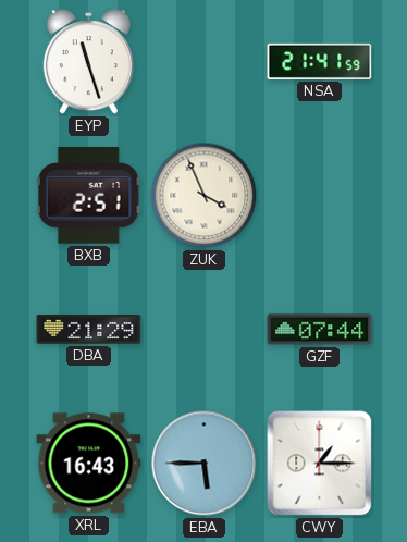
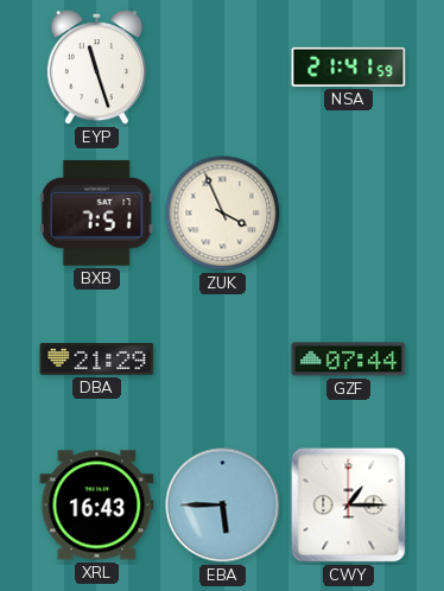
BXB: 2:51 -> 7:51
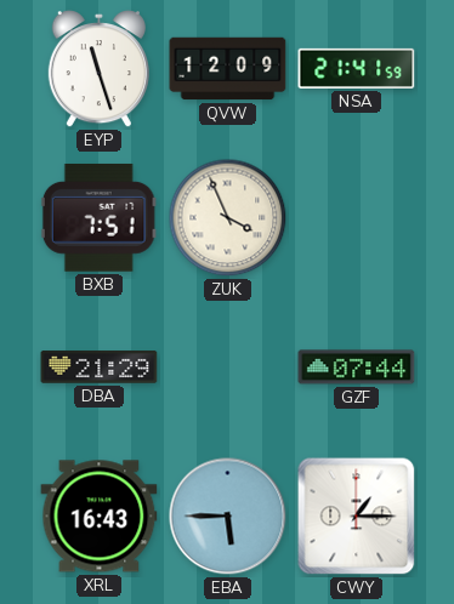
QVW: none -> 12:09
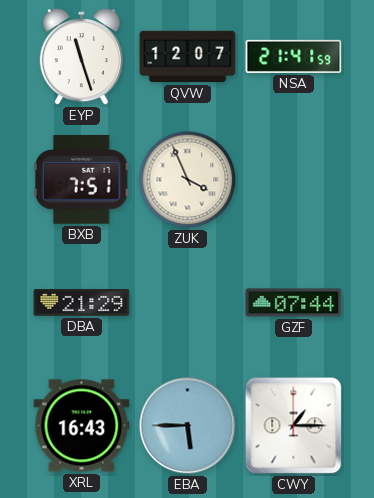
QVW: 12:09 -> 12:07
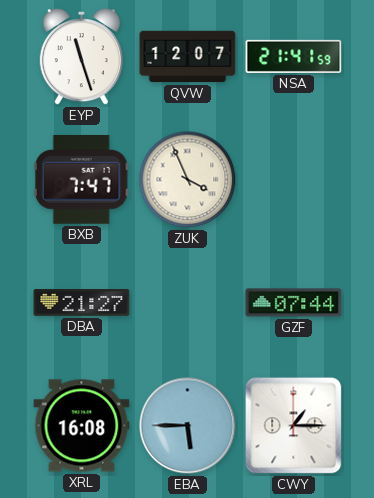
BXB: 7:51 -> 7:47
DBA: 21:29 -> 21:27
XRL: 16:43 -> 16:08
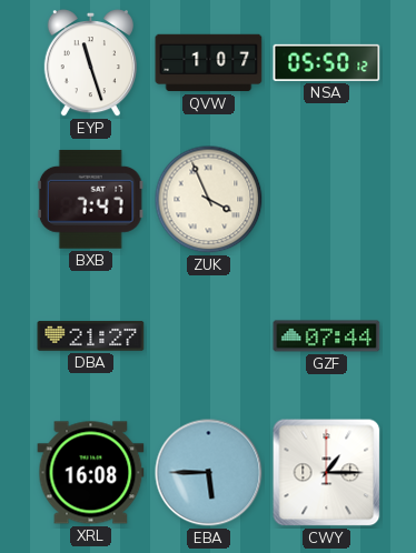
QVW: 12:07 -> 1:07
NSA: 21:41 -> 05:50
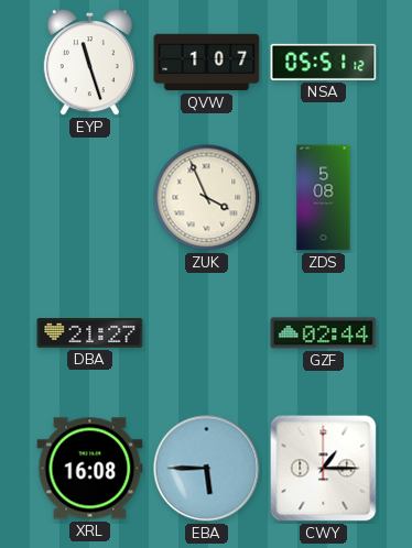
NSA: 05:50 -> 05:51
BXB: 7:47 -> none
ZDS: none -> 5:08
GZF: 07:44 -> 02:44
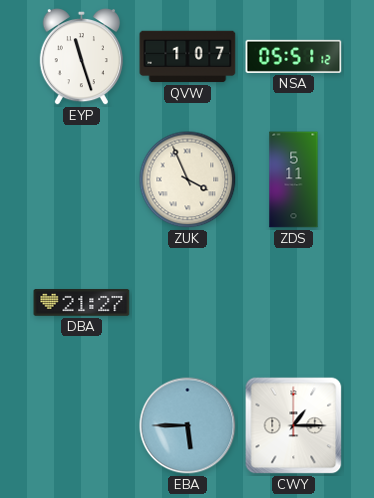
ZDS: 5:08 -> 5:11
GZF: 02:44 -> none
XRL: 16:08 -> none
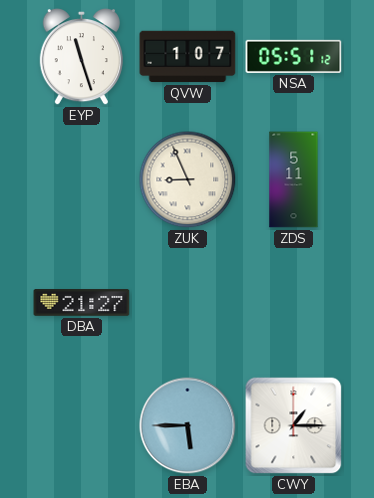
ZUK: 3:56 -> 8:56
